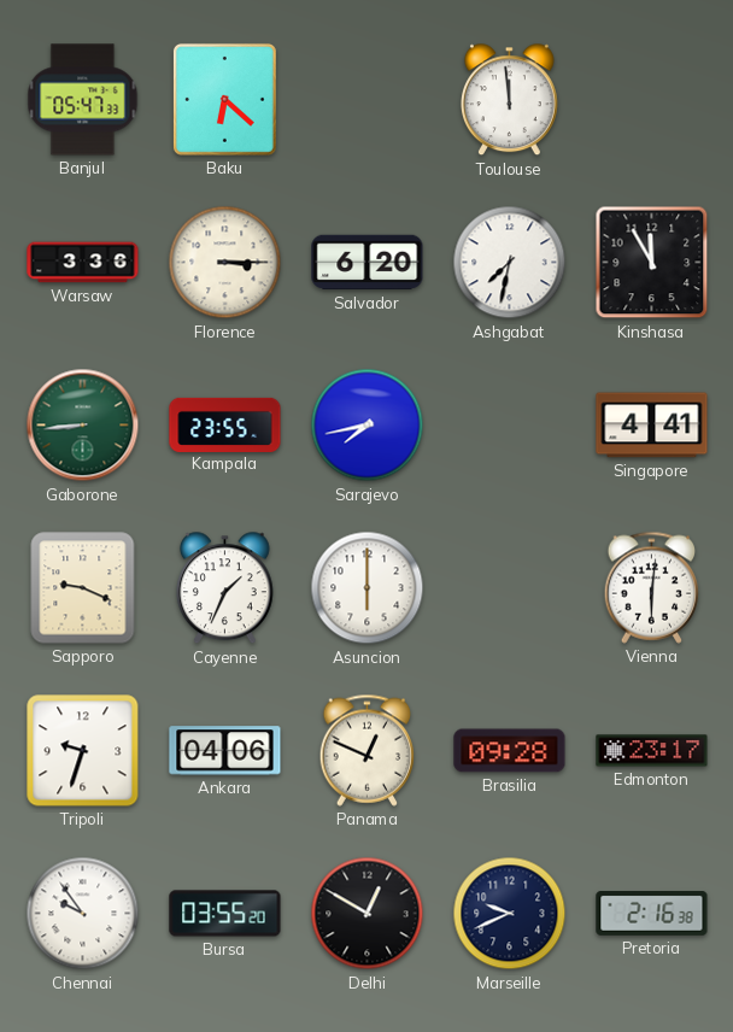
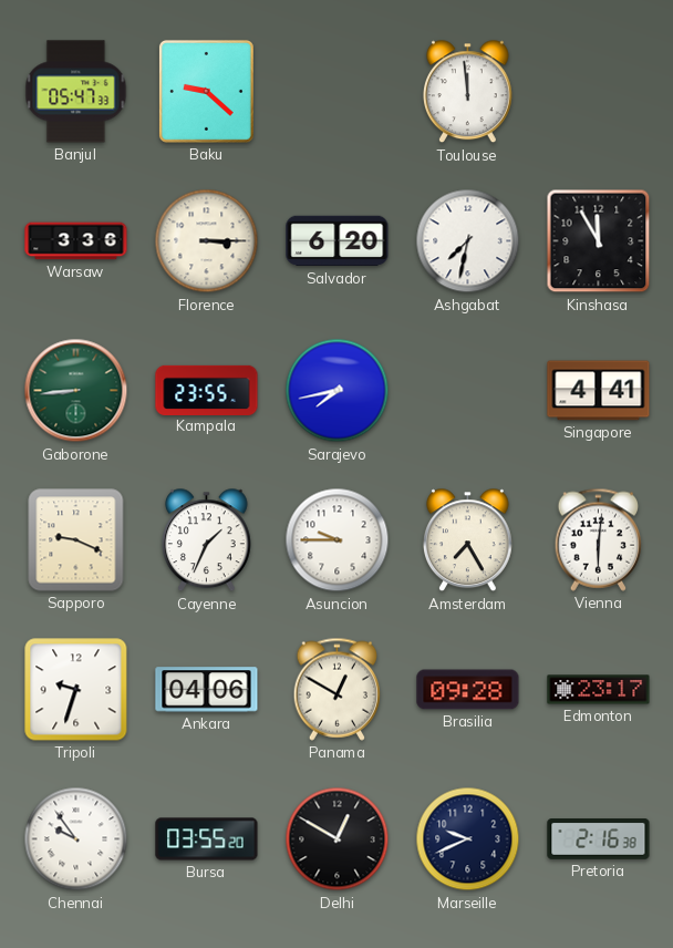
Baku: 6:22 -> 9:22
Asuncion: 6:00 -> 9:45
Amsterdam: none -> 7:25
Panama: 12:49 -> 12:50
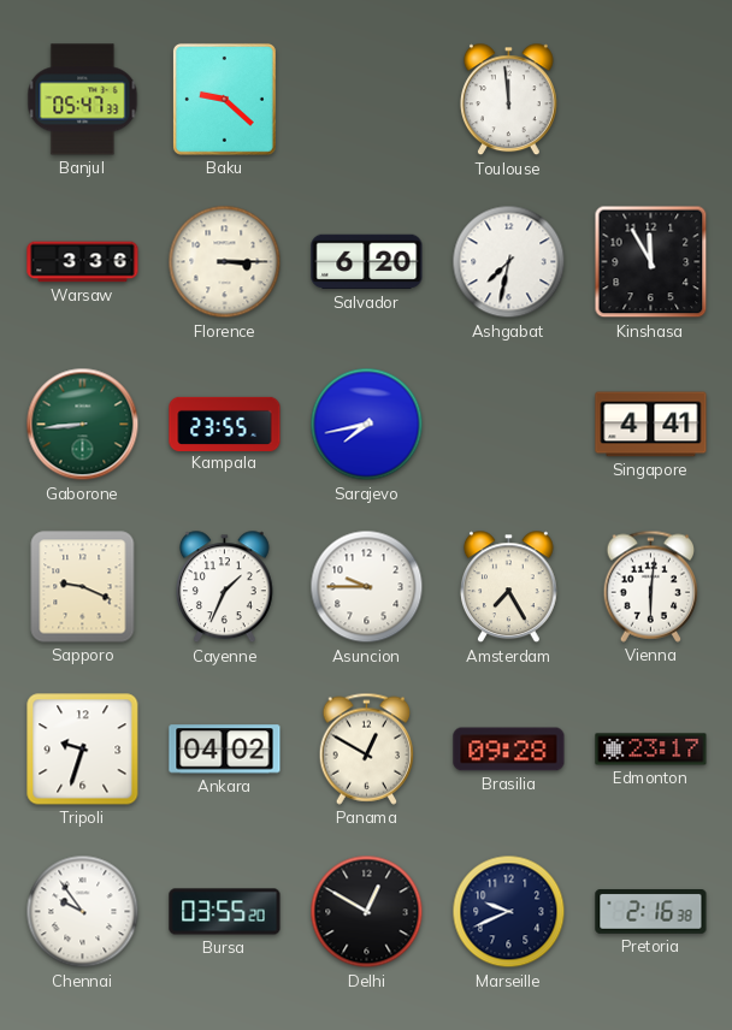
Ankara: 04:06 -> 04:02
